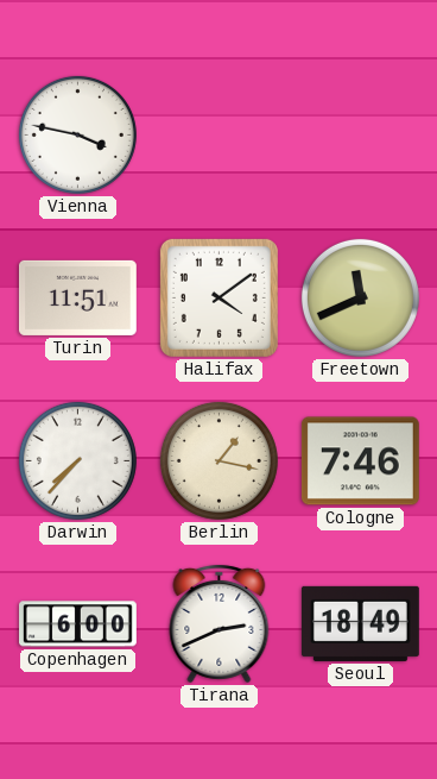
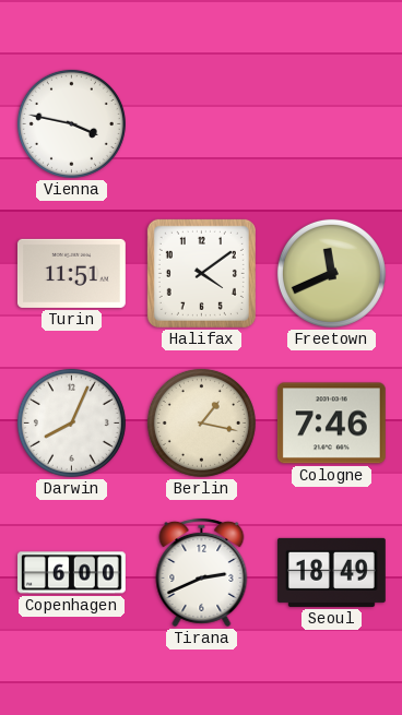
Darwin: 7:37 -> 8:04
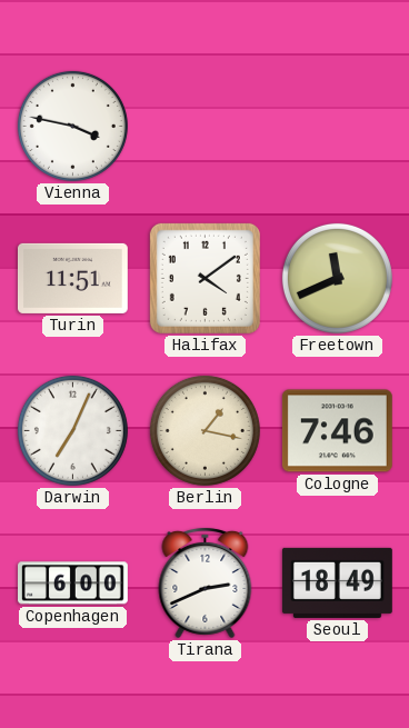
Darwin: 8:04 -> 7:04
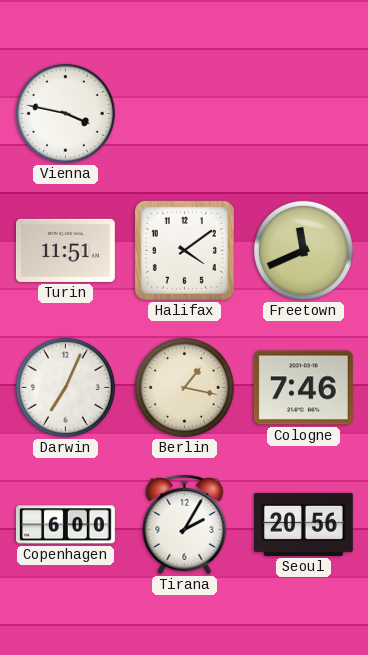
Tirana: 2:41 -> 2:05
Seoul: 18:49 -> 20:56
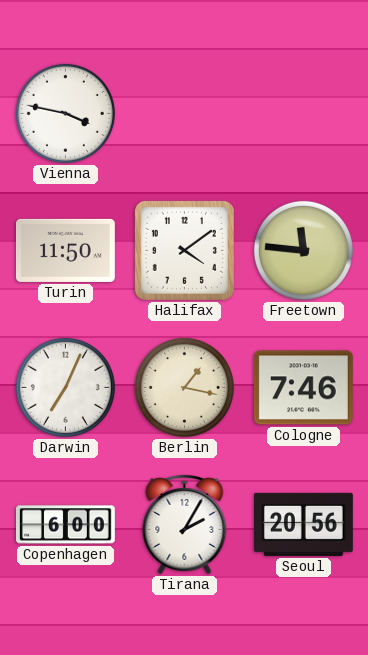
Turin: 11:51 -> 11:50
Freetown: 11:41 -> 11:46
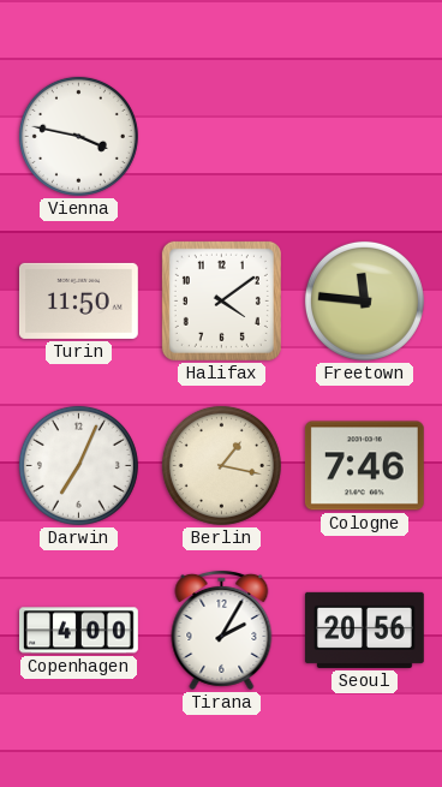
Copenhagen: 6:00 -> 4:00
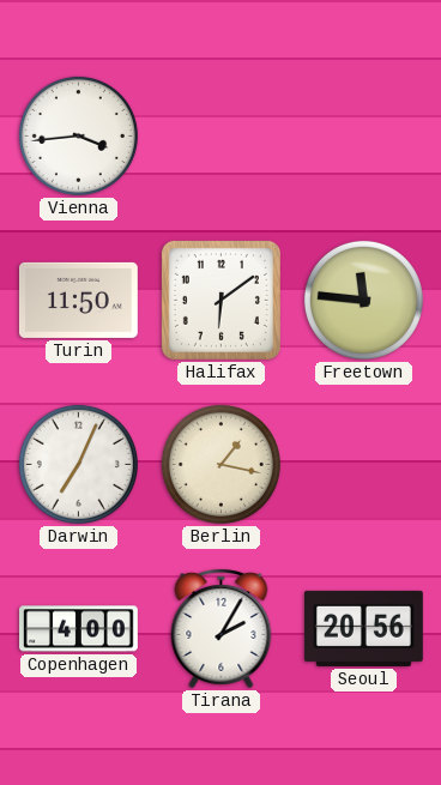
Vienna: 3:47 -> 3:44
Halifax: 4:09 -> 6:09
Cologne: 7:46 -> none
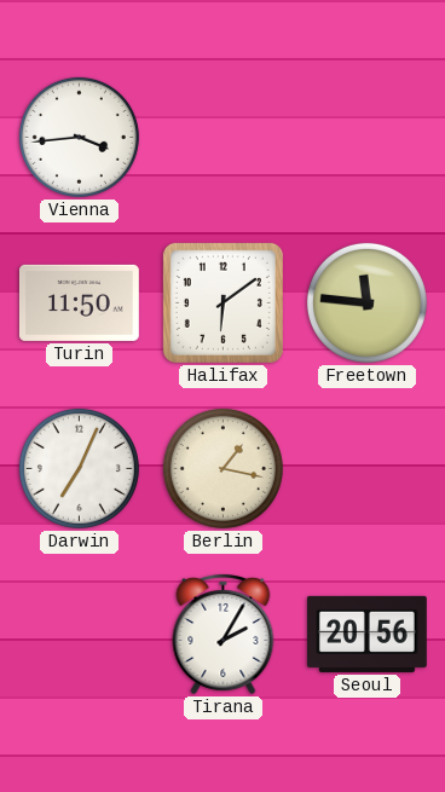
Copenhagen: 4:00 -> none
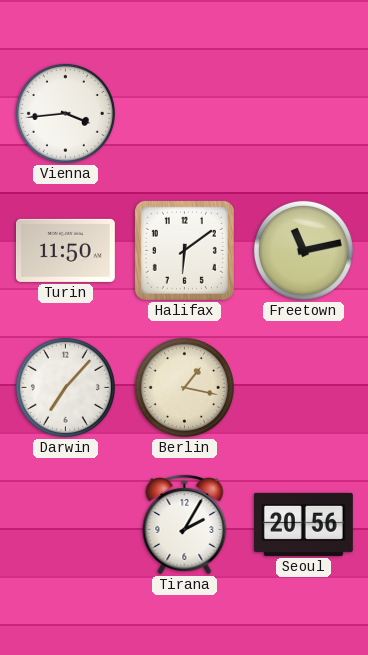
Freetown: 11:46 -> 11:13
Darwin: 7:04 -> 7:07
